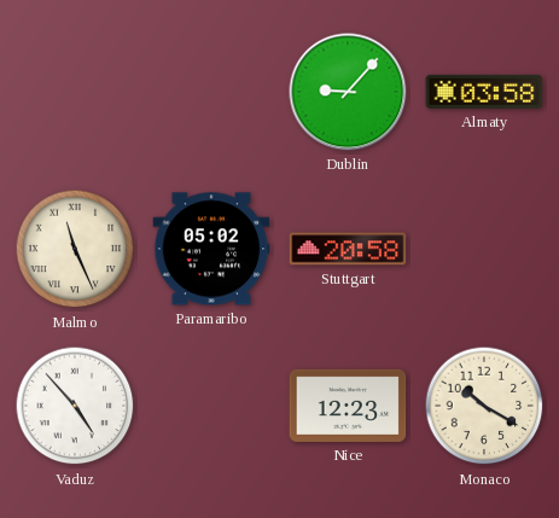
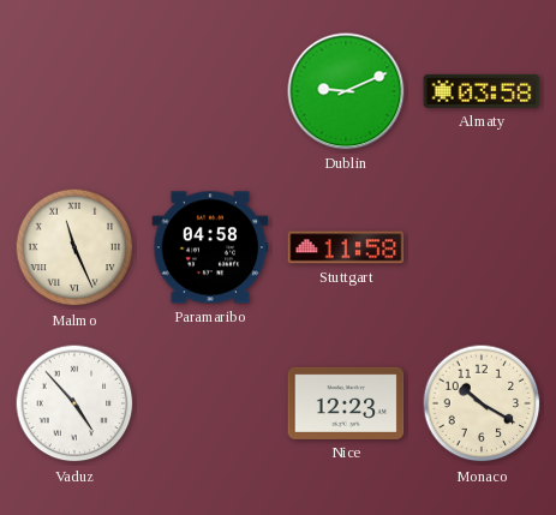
Dublin: 9:07 -> 9:11
Paramaribo: 05:02 -> 04:58
Stuttgart: 20:58 -> 11:58
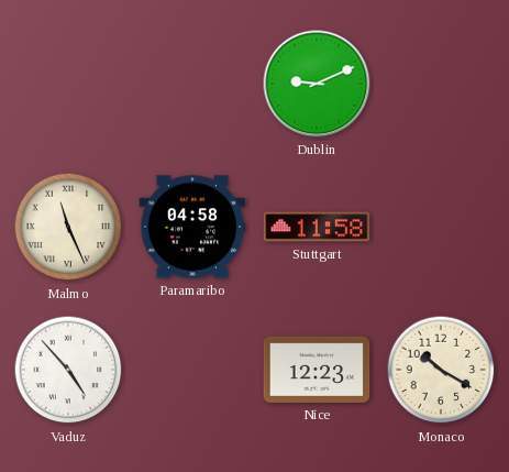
Almaty: 03:58 -> none
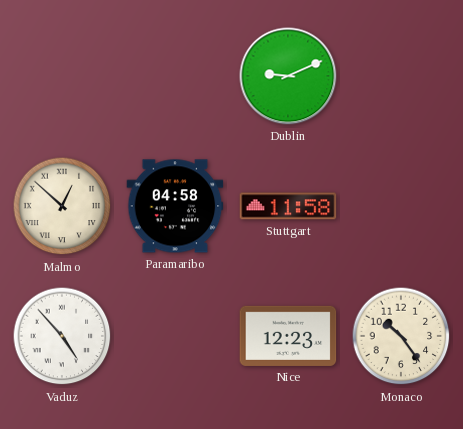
Malmo: 11:26 -> 12:52
Monaco: 10:20 -> 10:24
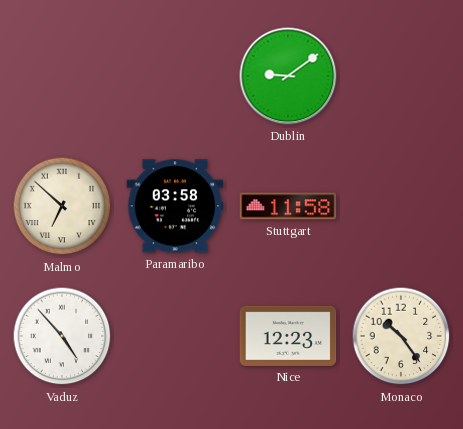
Dublin: 9:11 -> 9:09
Malmo: 12:52 -> 6:52
Paramaribo: 04:58 -> 03:58
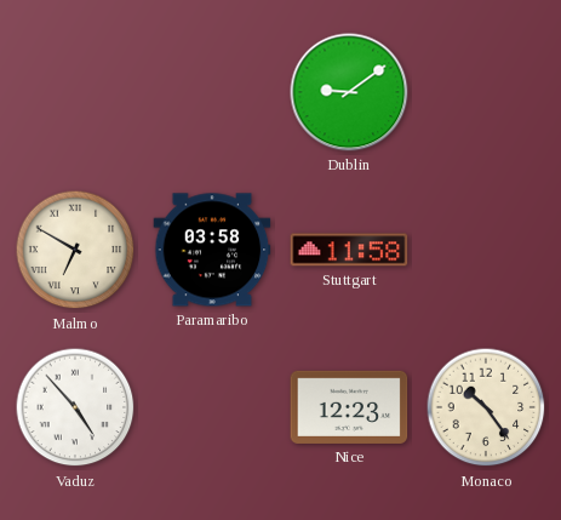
Malmo: 6:52 -> 6:50
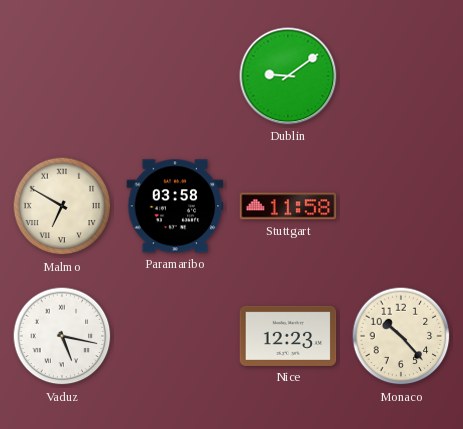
Vaduz: 4:53 -> 5:17
Monaco: 10:24 -> 10:23
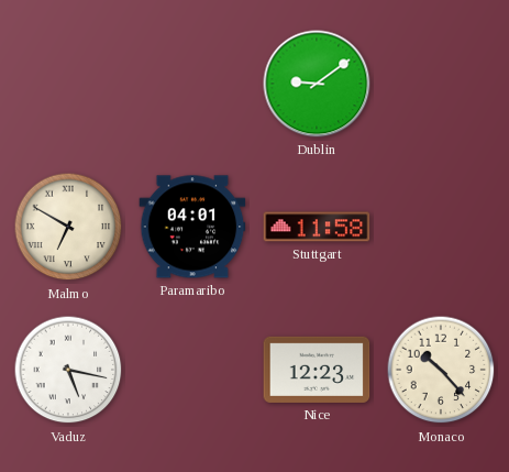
Paramaribo: 03:58 -> 04:01
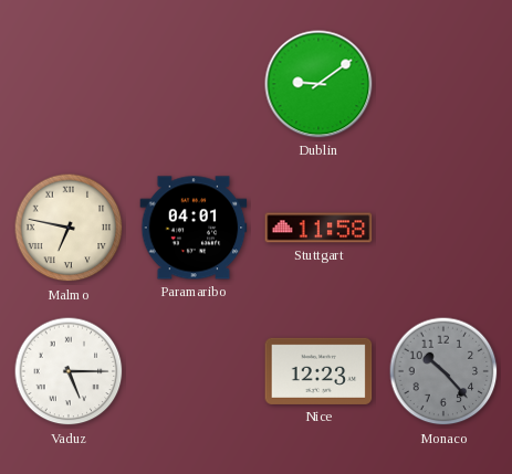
Malmo: 6:50 -> 6:47
Vaduz: 5:17 -> 5:15
Monaco dial: cream -> grey
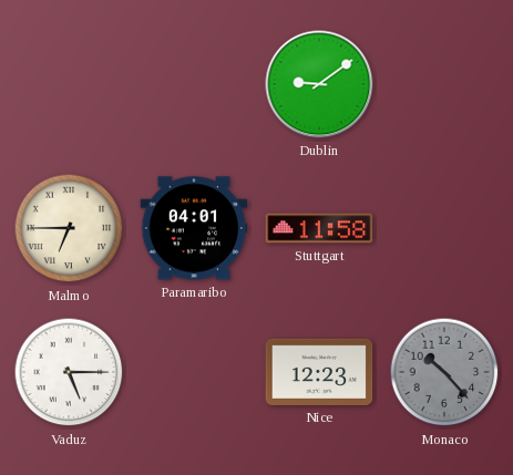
Malmo: 6:47 -> 6:45
